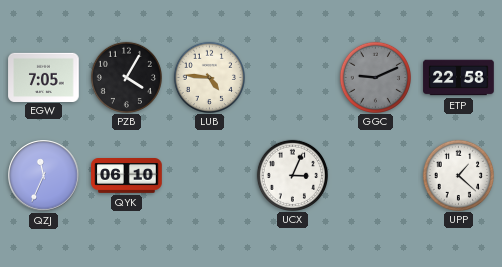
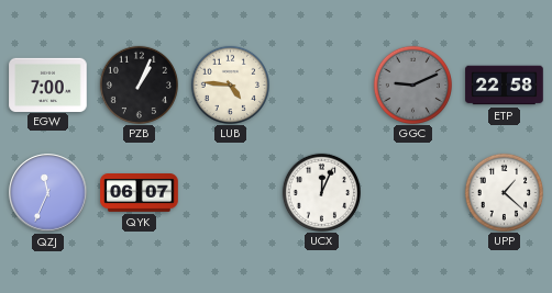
EGW: 7:05 -> 7:00
PZB: 4:05 -> 1:04
QYK: 06:10 -> 06:07
UCX: 3:04 -> 12:04
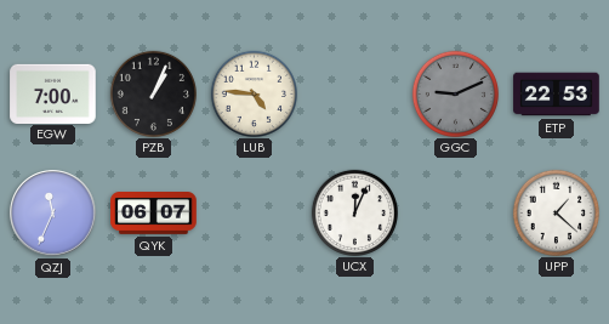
ETP: 22:58 -> 22:53
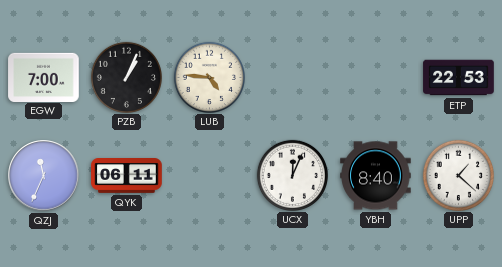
GGC: 9:11 -> none
QYK: 06:07 -> 06:11
YBH: none -> 8:40
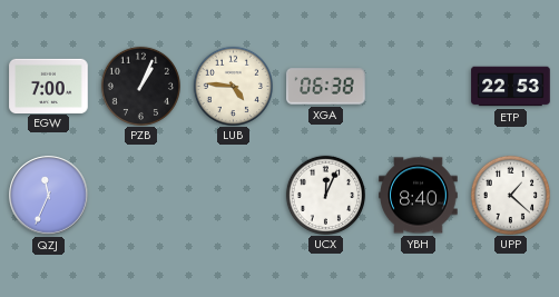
XGA: none -> 06:38
QYK: 06:11 -> none
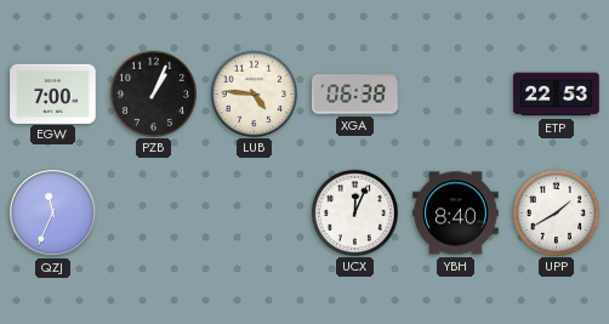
UPP: 1:22 -> 1:40
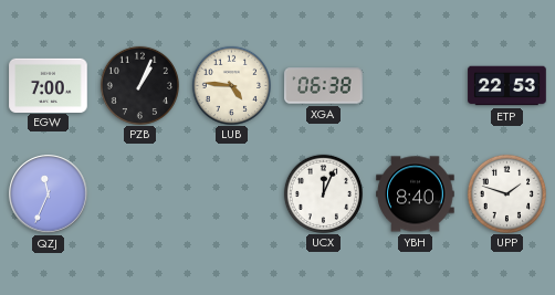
UPP: 1:40 -> 1:48
